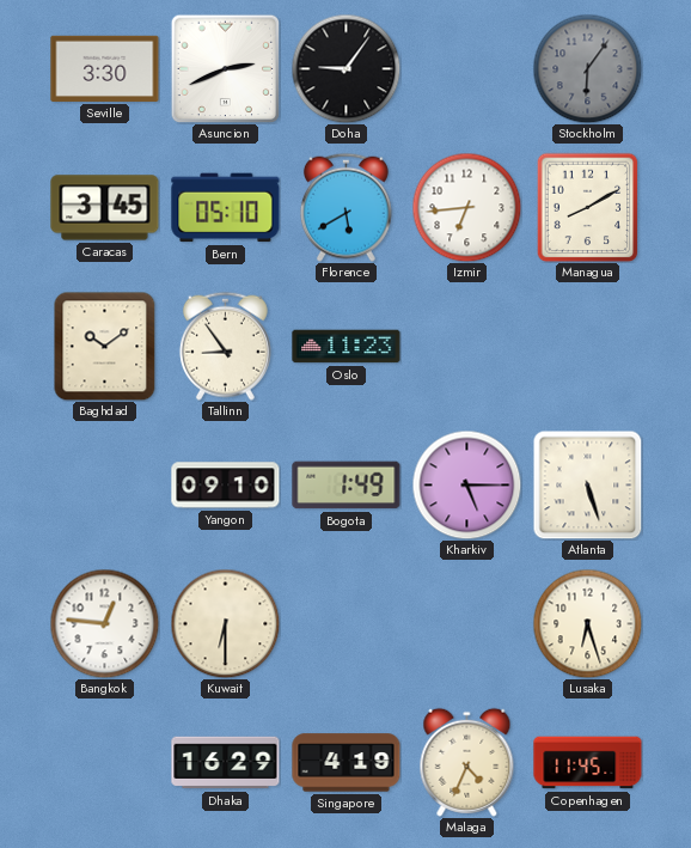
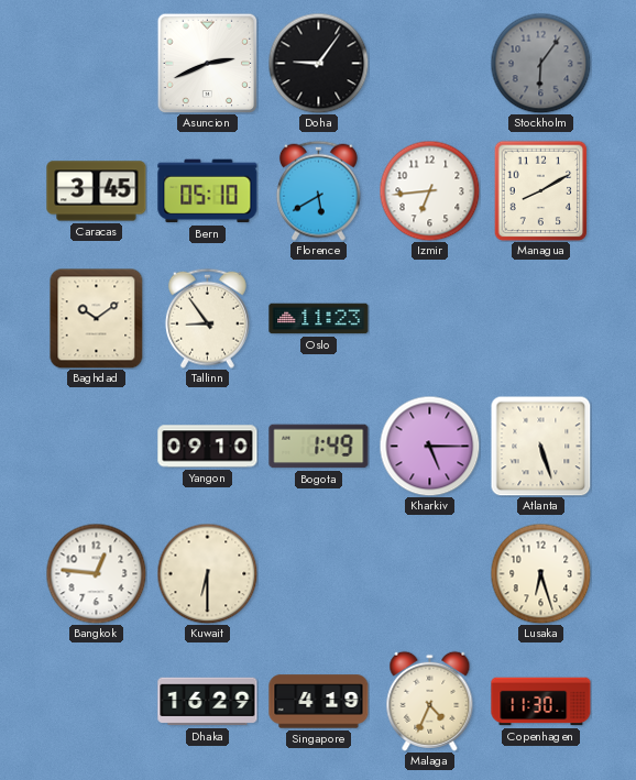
Seville: 3:30 -> none
Copenhagen: 11:45 -> 11:30
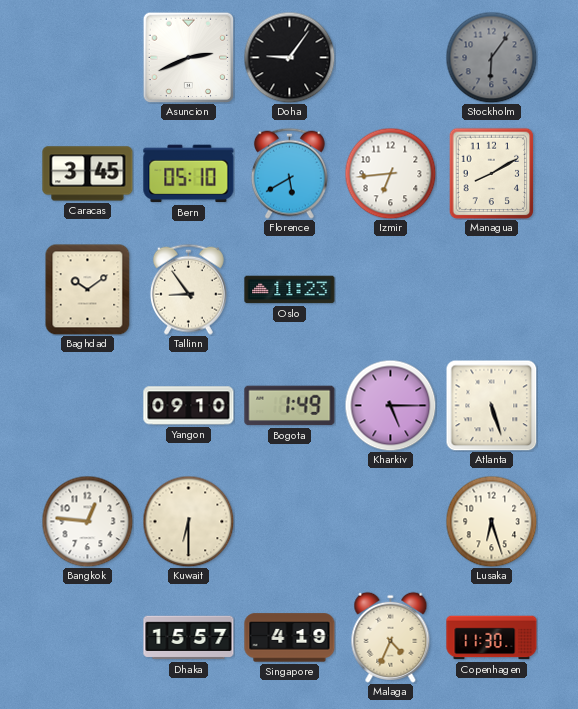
Dhaka: 16:29 -> 15:57
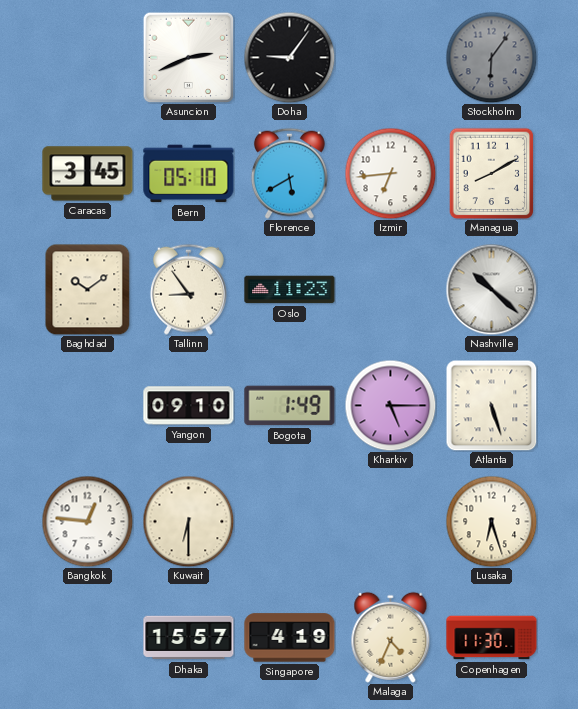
Nashville: none -> 10:22
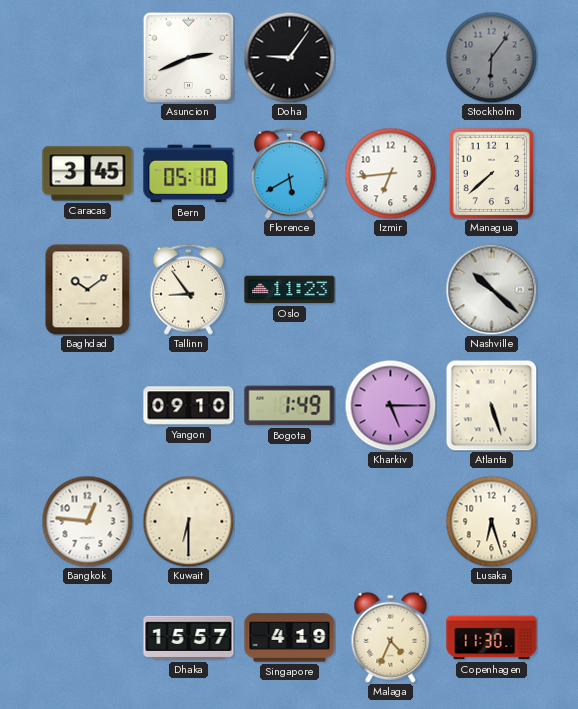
Managua: 8:10 -> 7:38
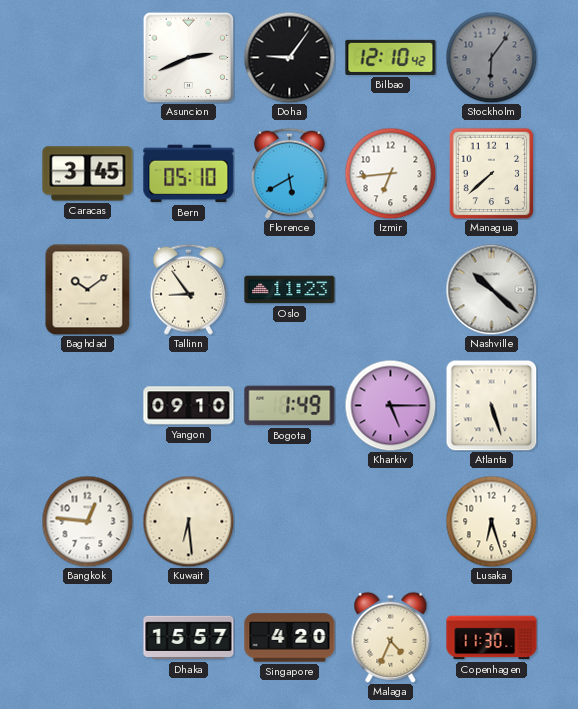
Bilbao: none -> 12:10
Kuwait: 6:30 -> 6:29
Singapore: 4:19 -> 4:20
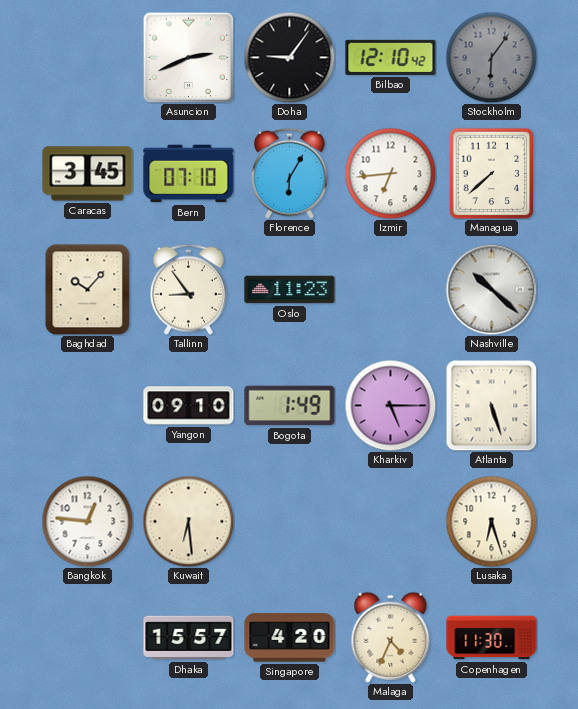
Bern: 05:10 -> 07:10
Florence: 5:40 -> 6:05
Baghdad: 10:09 -> 10:07
